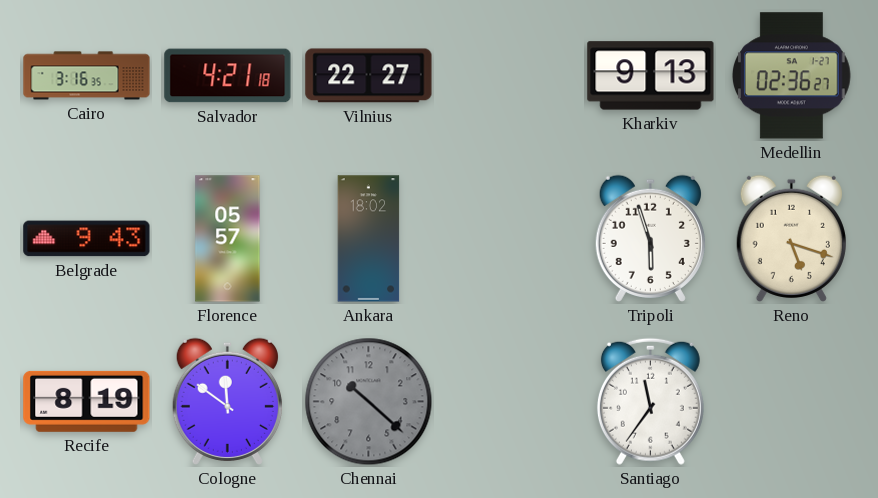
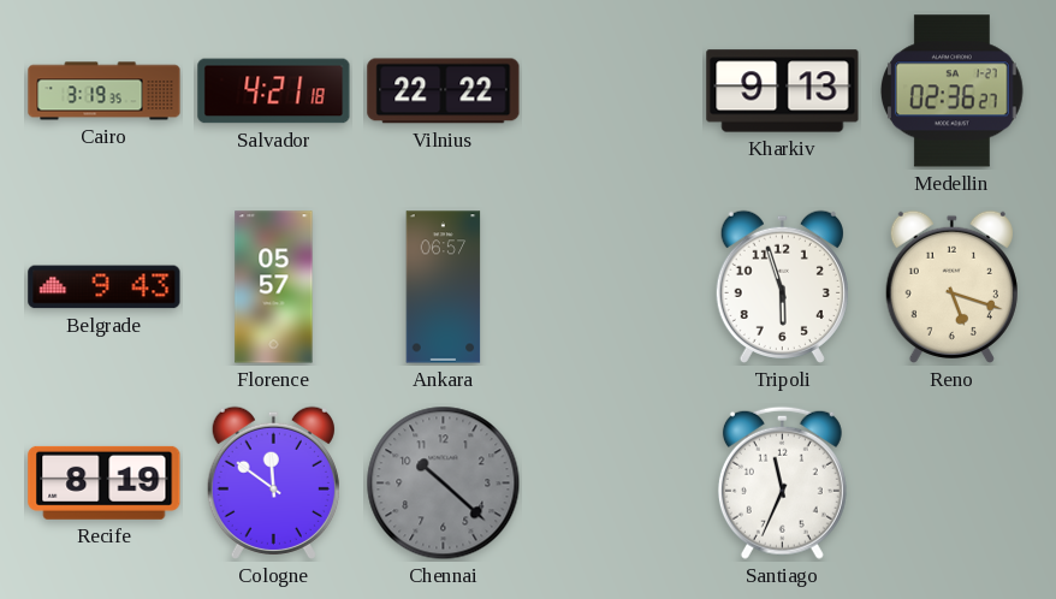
Cairo: 3:16 -> 3:19
Vilnius: 22:27 -> 22:22
Ankara: 18:02 -> 06:57
Santiago: 11:36 -> 11:34
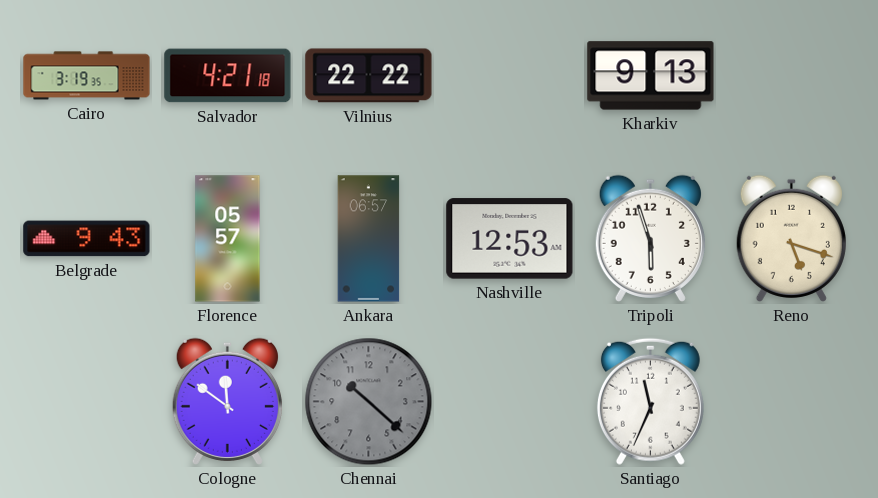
Medellin: 02:36 -> none
Nashville: none -> 12:53
Recife: 8:19 -> none
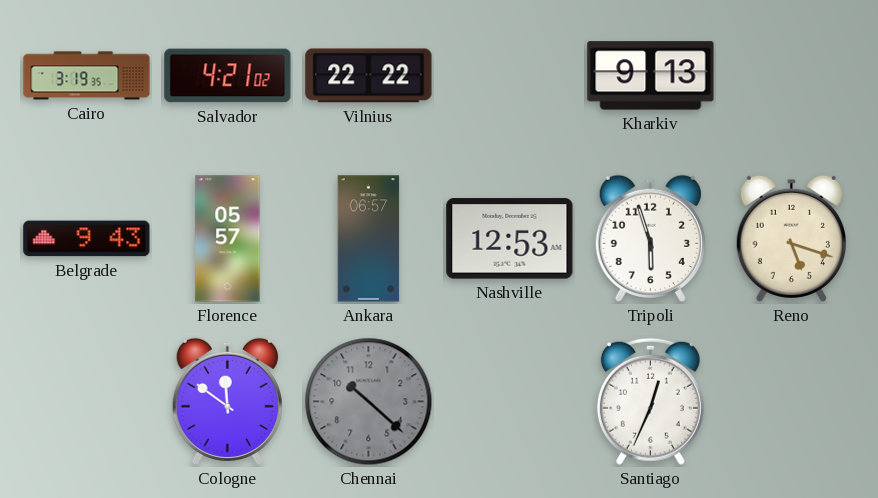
Salvador: 4:21:18 -> 4:21:02
Santiago: 11:34 -> 12:34
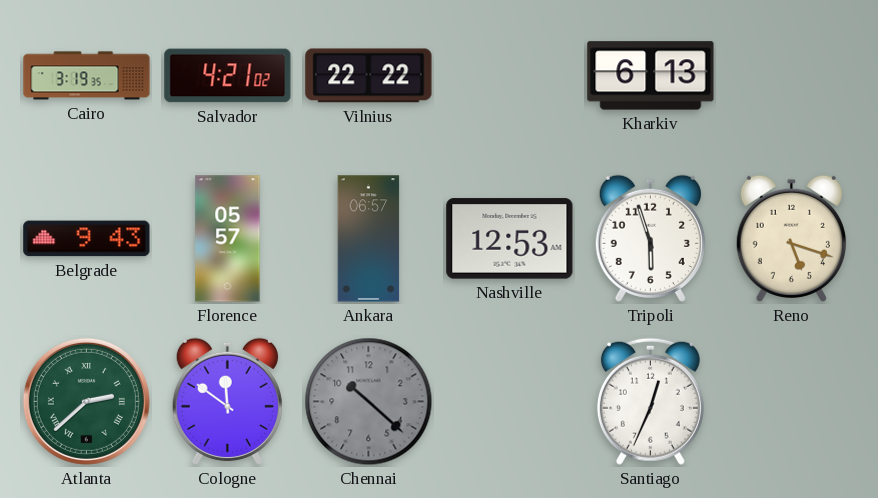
Kharkiv: 9:13 -> 6:13
Atlanta: none -> 2:38
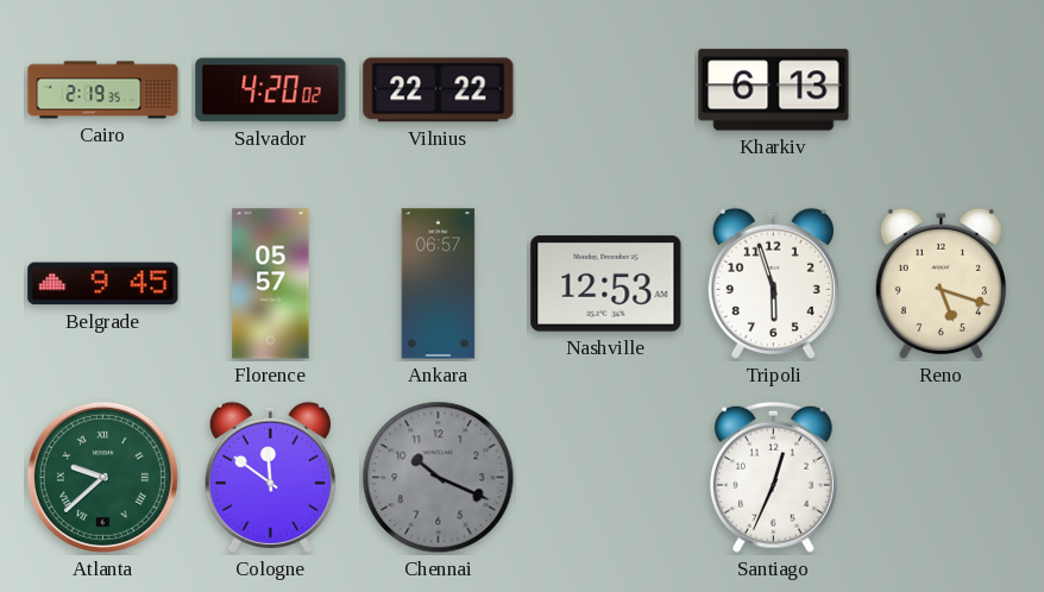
Cairo: 3:19 -> 2:19
Salvador: 4:21 -> 4:20
Belgrade: 9:43 -> 9:45
Atlanta: 2:38 -> 9:38
Chennai: 10:22 -> 10:19
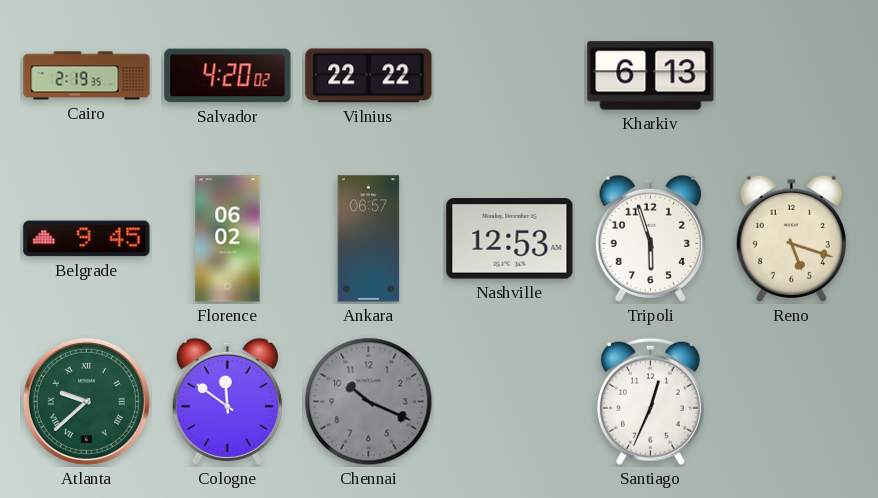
Florence: 05:57 -> 06:02
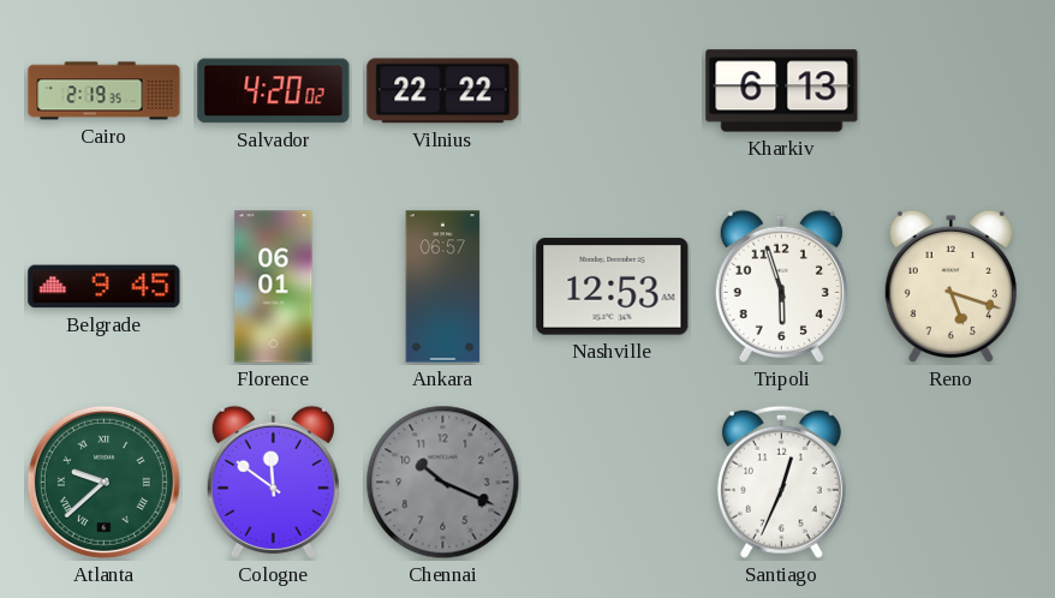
Florence: 06:02 -> 06:01
